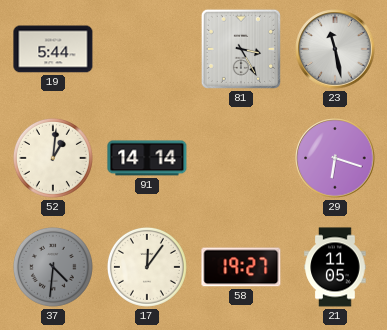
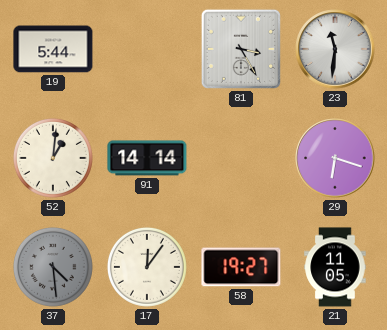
23: 11:28 -> 11:31
37: 4:31 -> 4:29
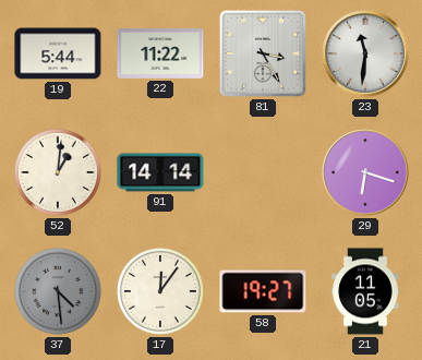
22: none -> 11:22
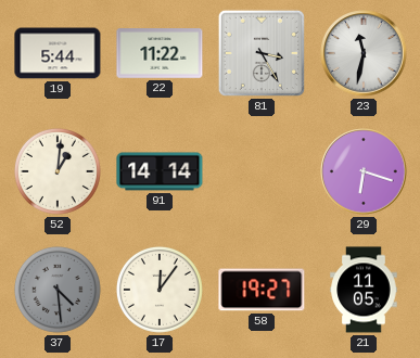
23: 11:31 -> 11:32
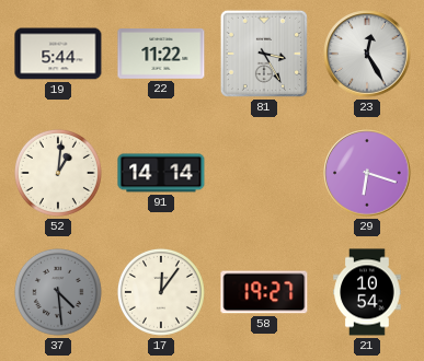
23: 11:32 -> 12:25
21: 11:05 -> 10:54
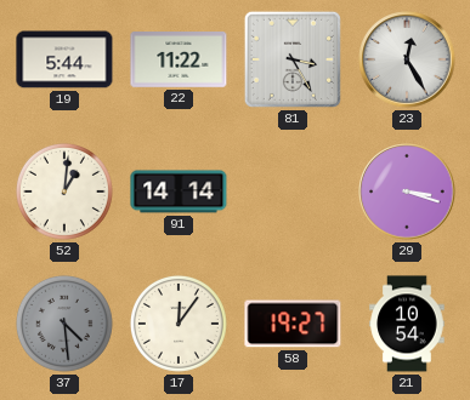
29: 6:18 -> 3:18
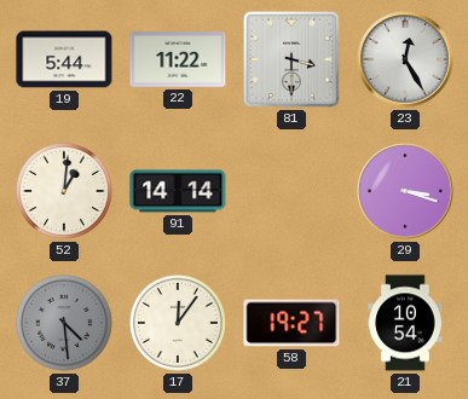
81: 3:25 -> 3:30
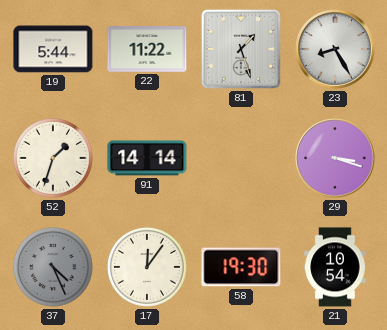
81: 3:30 -> 1:27
23: 12:25 -> 8:25
52: 1:01 -> 1:33
37: 4:29 -> 4:26
58: 19:27 -> 19:30
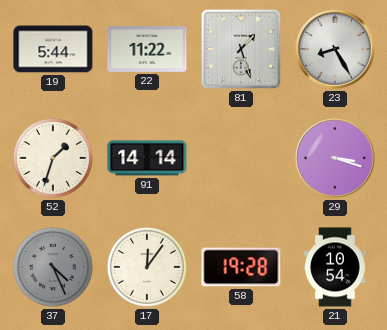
58: 19:30 -> 19:28
